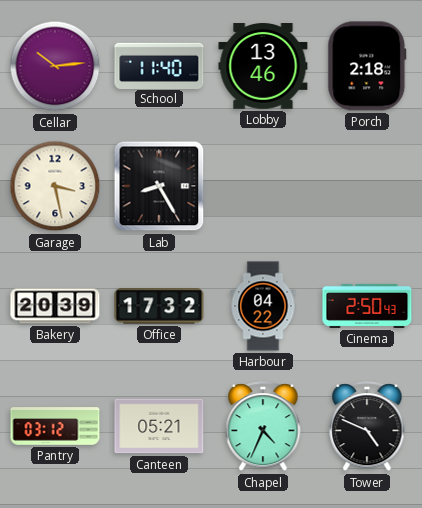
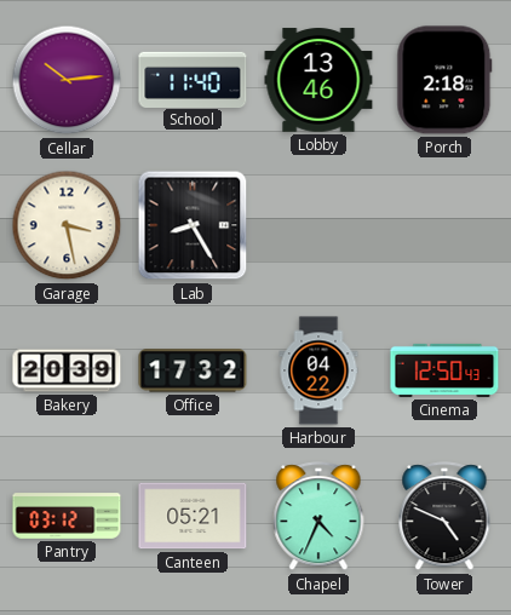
Cinema: 2:50 -> 12:50
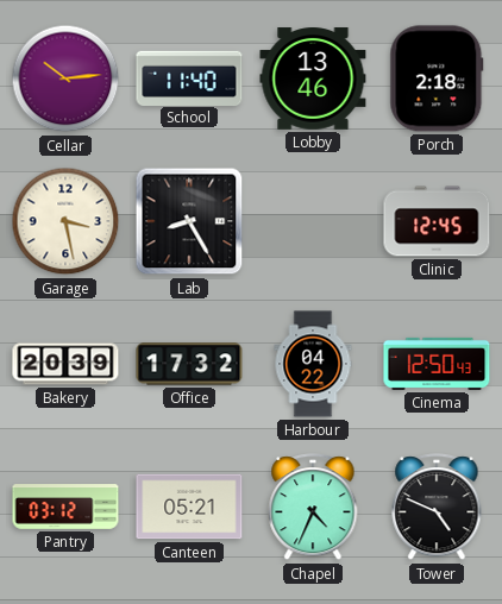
Clinic: none -> 12:45
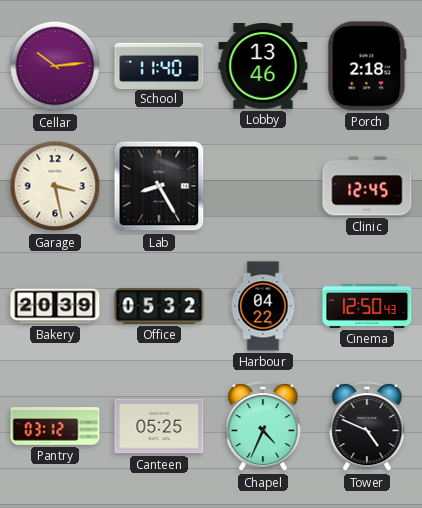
Office: 17:32 -> 05:32
Canteen: 05:21 -> 05:25
